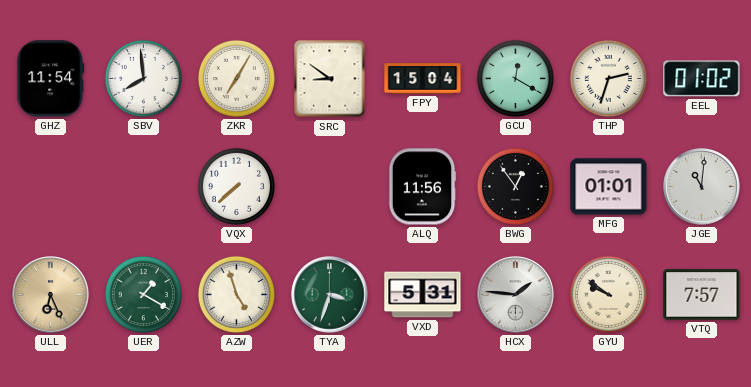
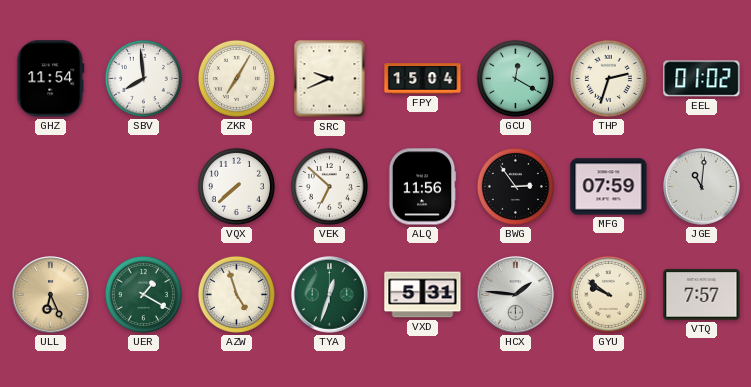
SRC: 8:51 -> 9:41
VEK: none -> 6:52
BWG: 12:54 -> 2:54
MFG: 01:01 -> 07:59
TYA: 3:33 -> 12:33
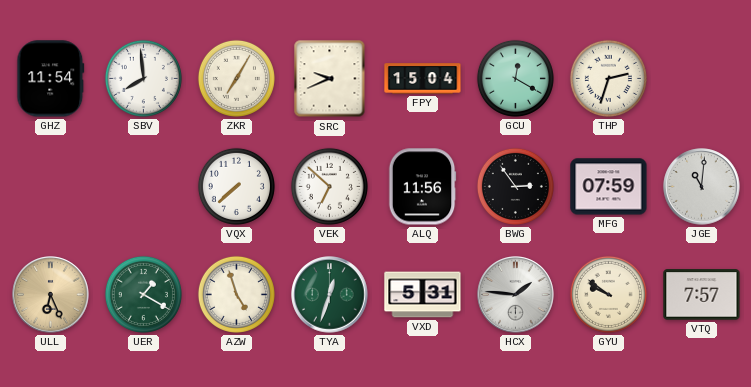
EEL: 01:02 -> none
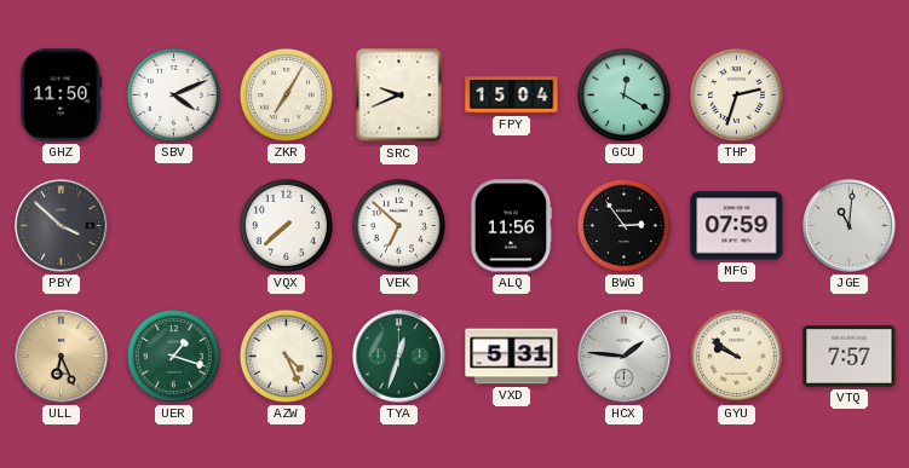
GHZ: 11:54 -> 11:50
SBV: 7:59 -> 4:11
PBY: none -> 3:52
UER: 1:20 -> 1:18
AZW: 4:57 -> 4:26
